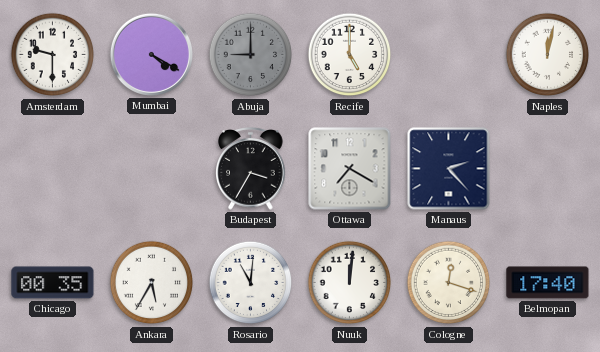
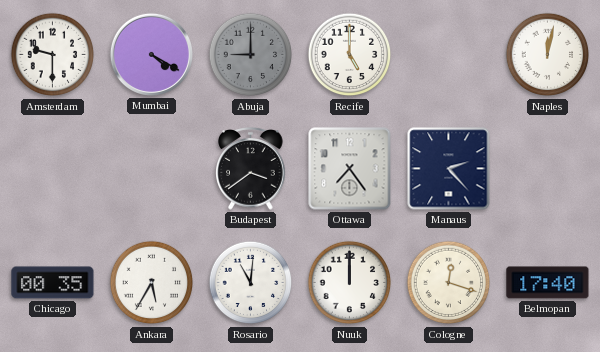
Budapest: 3:35 -> 3:39
Ottawa: 7:20 -> 7:24
Nuuk: 12:01 -> 12:00
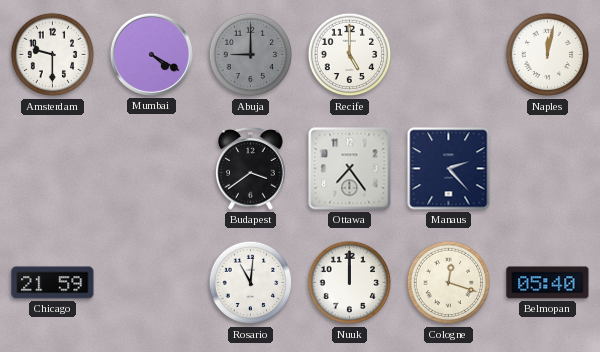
Chicago: 00:35 -> 21:59
Ankara: 5:35 -> none
Belmopan: 17:40 -> 05:40
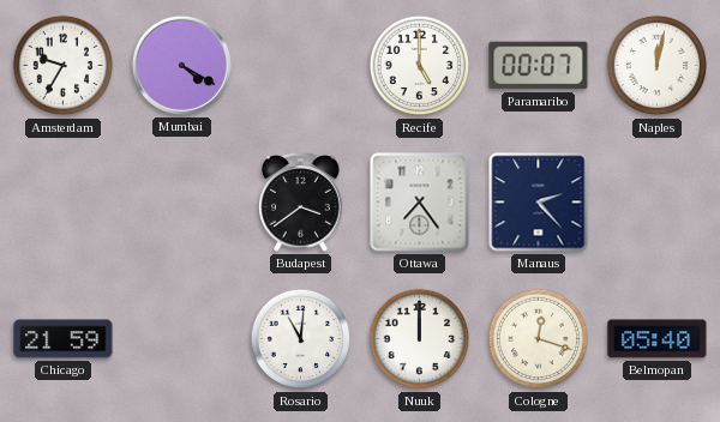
Amsterdam: 9:30 -> 9:35
Abuja: 9:00 -> none
Paramaribo: none -> 00:07
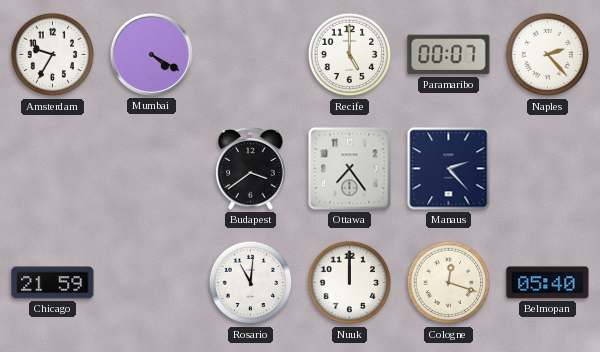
Naples: 12:02 -> 2:23
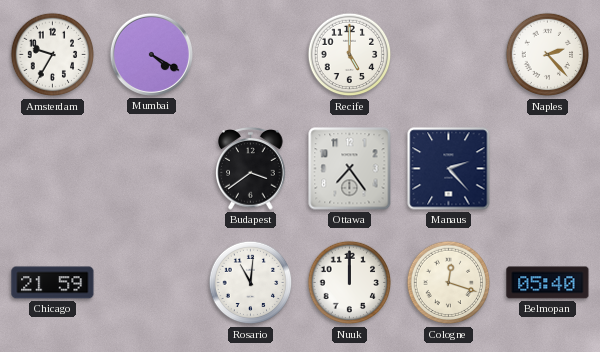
Paramaribo: 00:07 -> none
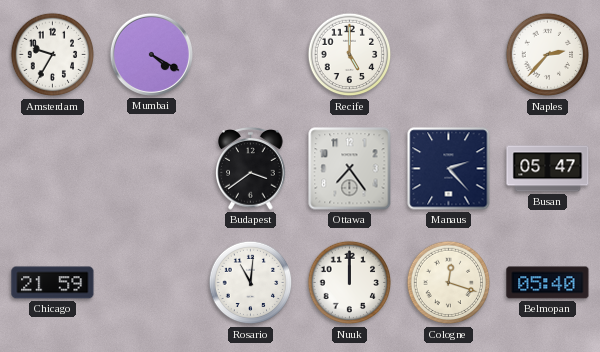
Naples: 2:23 -> 2:37
Busan: none -> 05:47
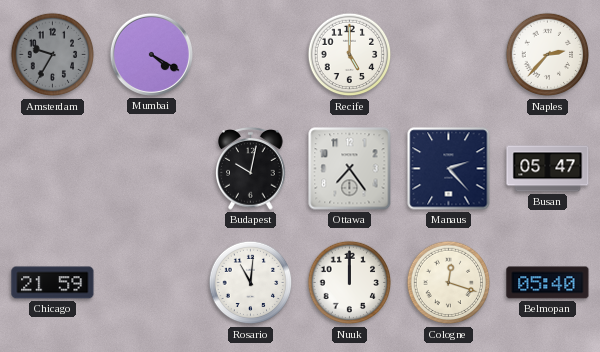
Amsterdam dial: white -> grey
Budapest: 3:39 -> 10:02
